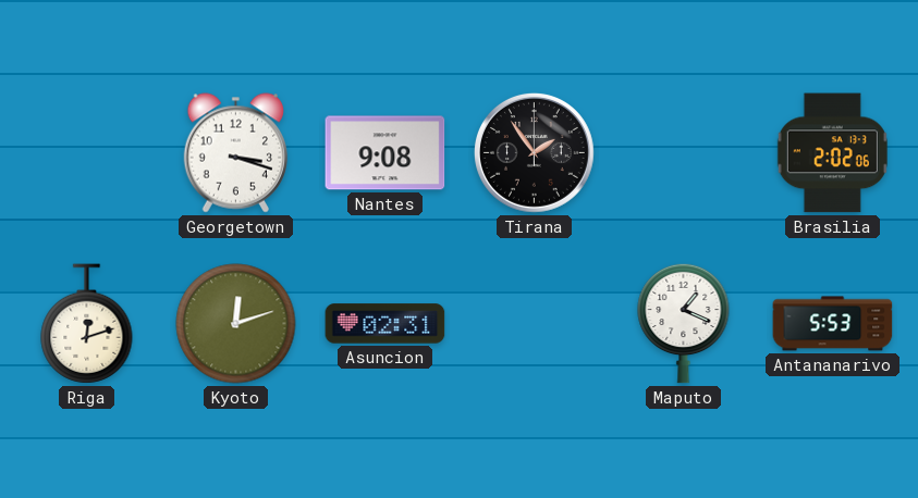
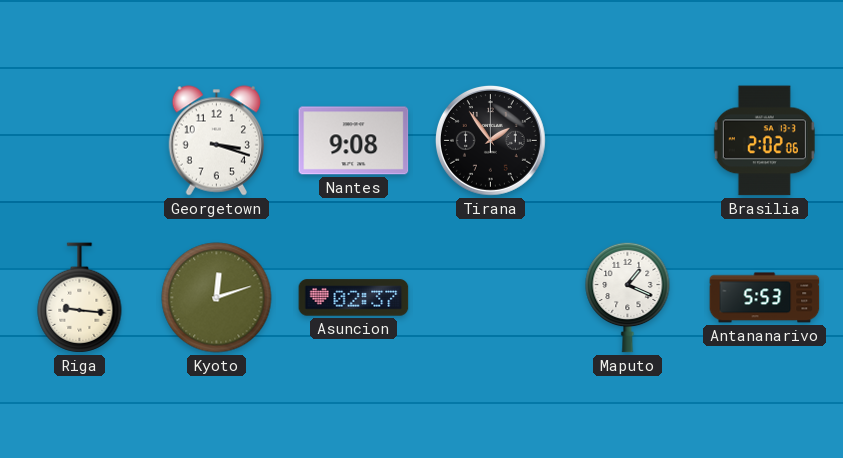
Riga: 12:12 -> 9:16
Asuncion: 02:31 -> 02:37
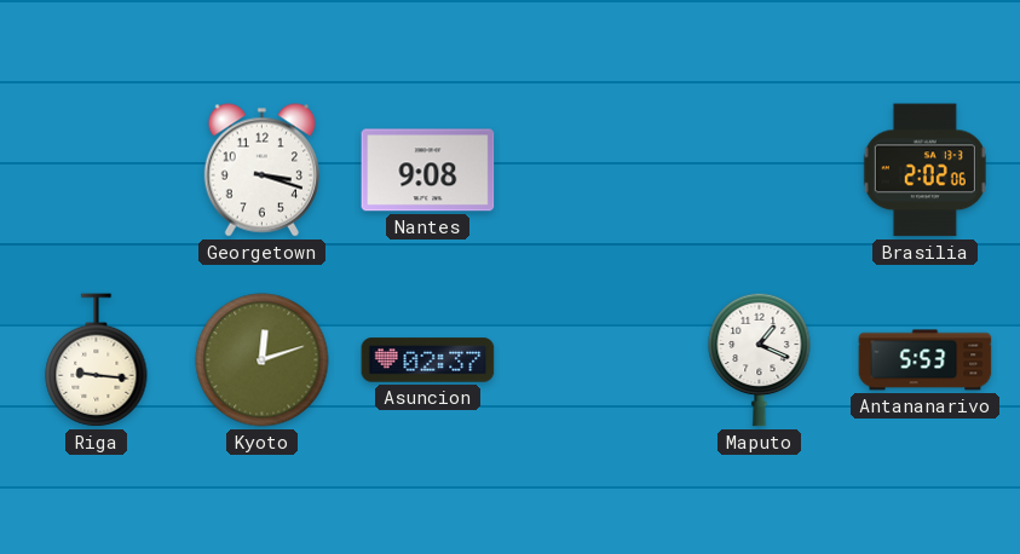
Tirana: 1:54 -> none
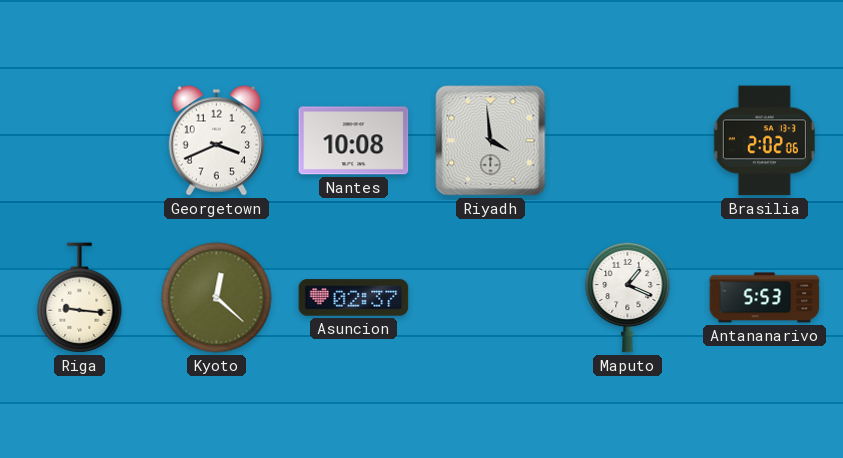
Georgetown: 3:18 -> 3:41
Nantes: 9:08 -> 10:08
Riyadh: none -> 3:59
Kyoto: 12:12 -> 12:22
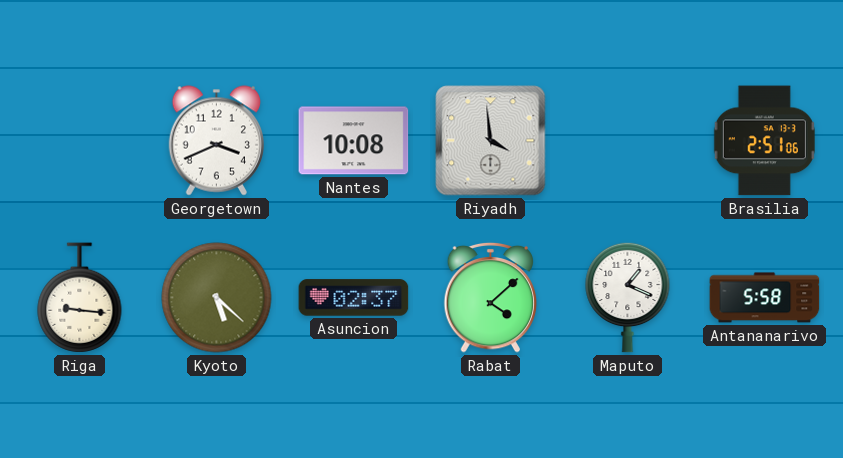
Brasilia: 2:02 -> 2:51
Kyoto: 12:22 -> 5:22
Rabat: none -> 4:08
Antananarivo: 5:53 -> 5:58
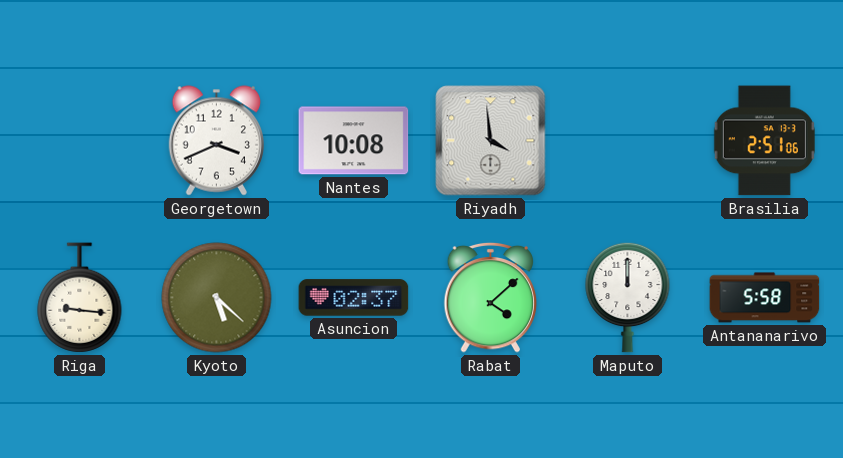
Maputo: 1:19 -> 12:00
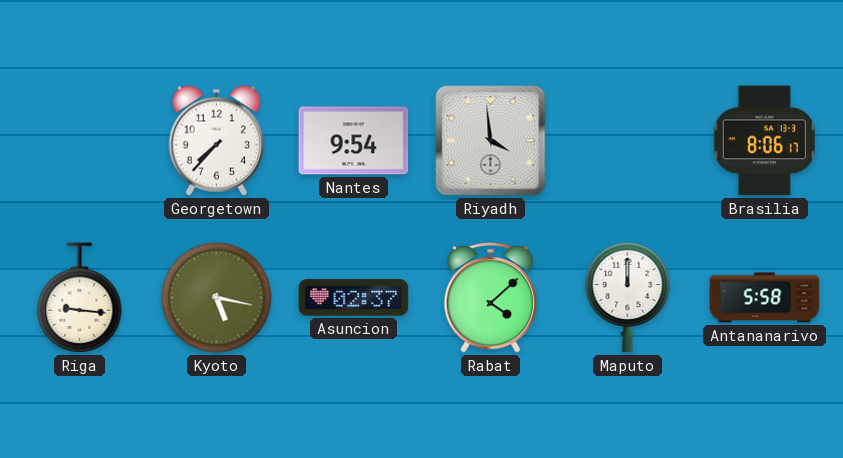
Georgetown: 3:41 -> 7:37
Nantes: 10:08 -> 9:54
Brasilia: 2:51 -> 8:06
Kyoto: 5:22 -> 5:17
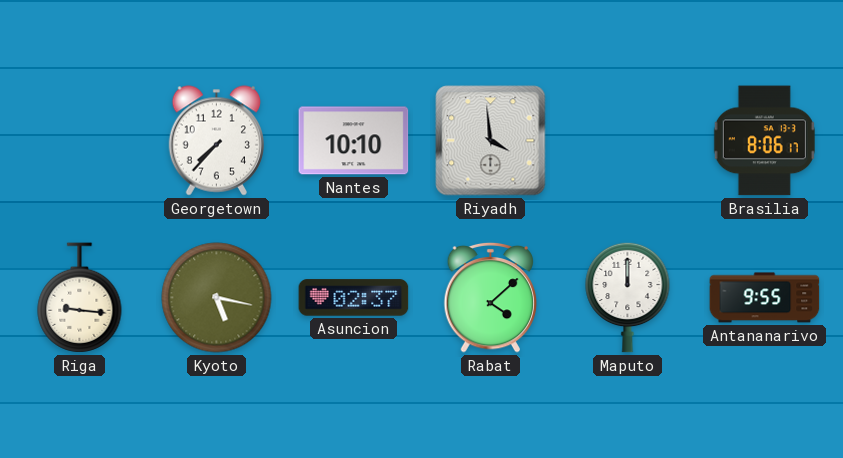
Nantes: 9:54 -> 10:10
Antananarivo: 5:58 -> 9:55
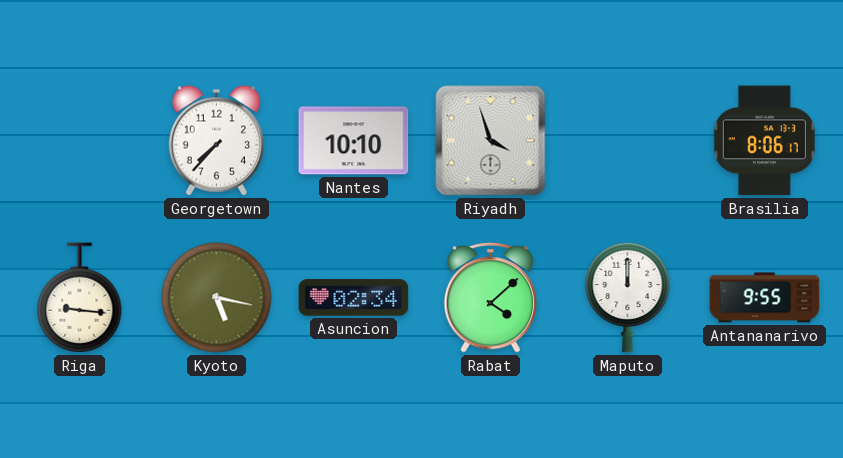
Riyadh: 3:59 -> 3:57
Asuncion: 02:37 -> 02:34
